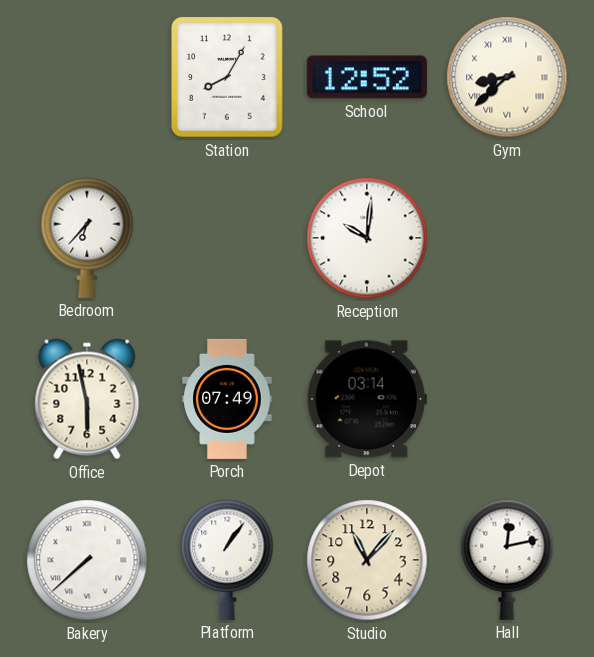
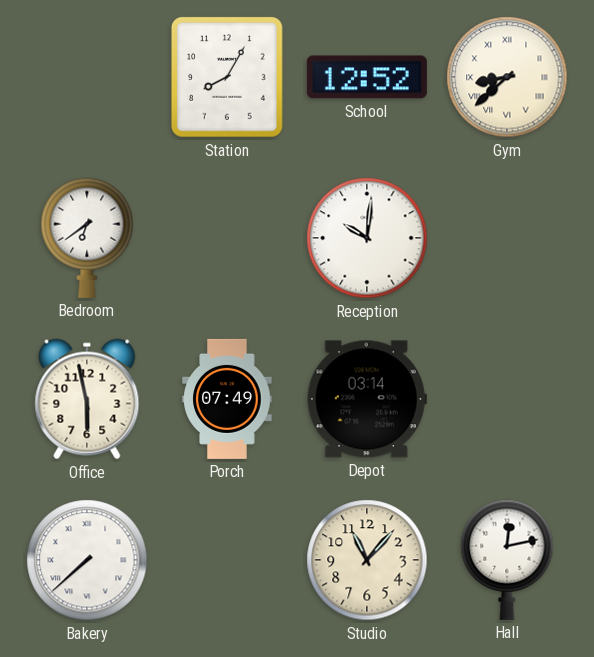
Bedroom: 6:37 -> 6:39
Platform: 1:06 -> none
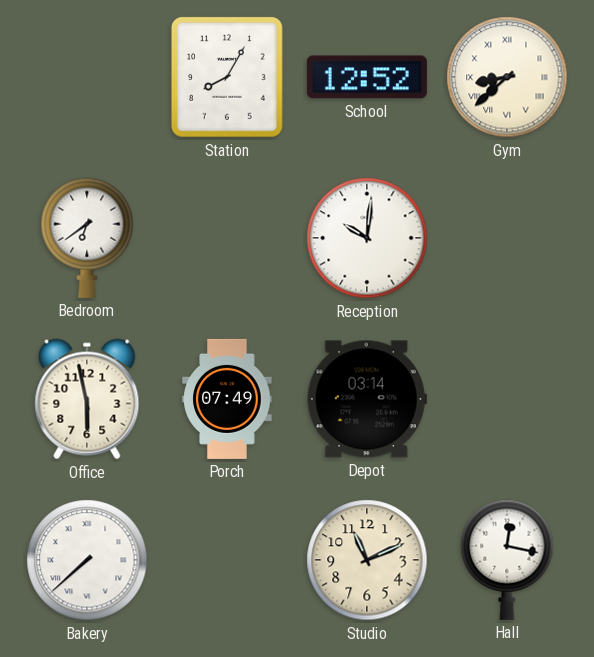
Studio: 11:07 -> 11:11
Hall: 12:13 -> 12:17
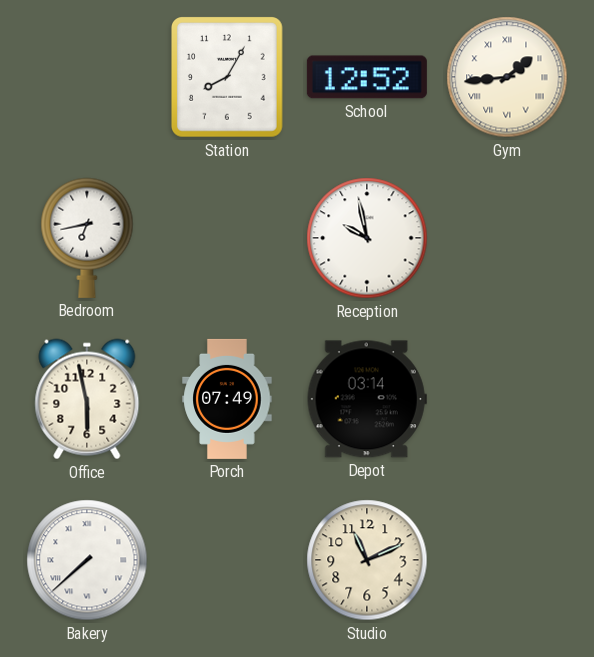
Gym: 8:38 -> 1:44
Bedroom: 6:39 -> 6:43
Reception: 10:01 -> 9:58
Hall: 12:17 -> none
